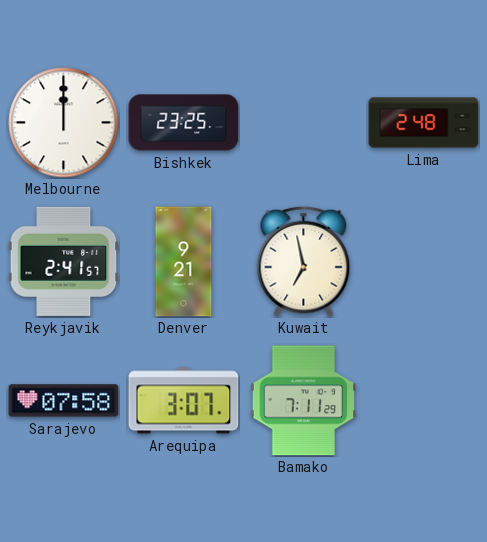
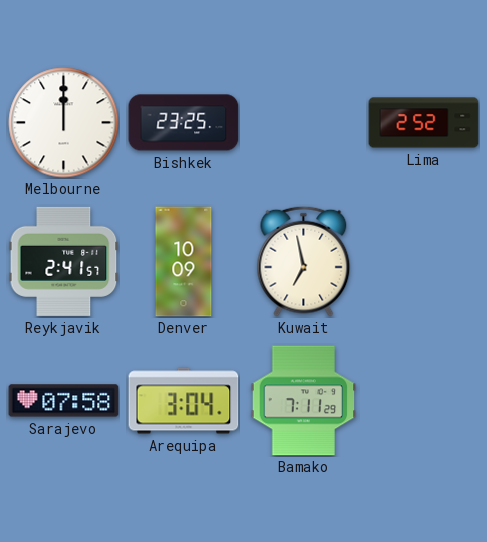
Lima: 2:48 -> 2:52
Denver: 9:21 -> 10:09
Arequipa: 3:07 -> 3:04
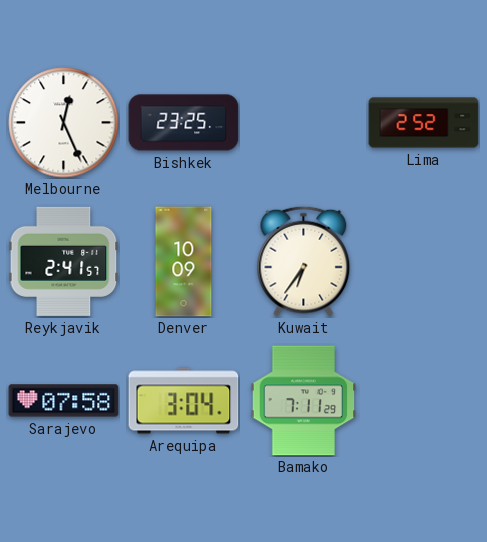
Melbourne: 12:00 -> 12:26
Kuwait: 6:58 -> 6:36
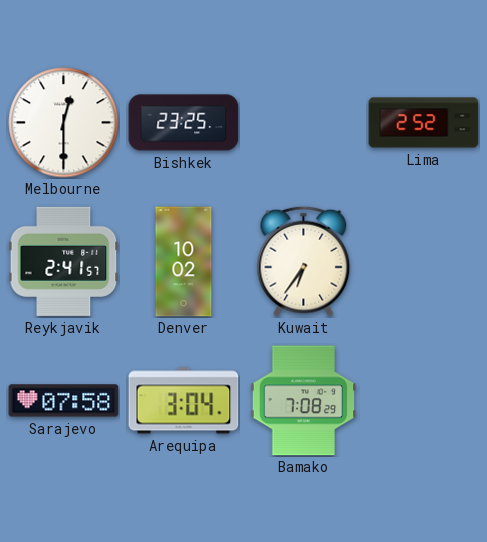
Melbourne: 12:26 -> 12:30
Denver: 10:09 -> 10:02
Bamako: 7:11 -> 7:08
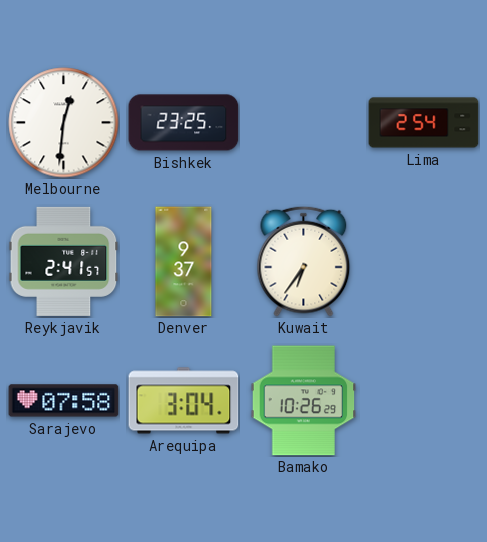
Melbourne: 12:30 -> 12:31
Lima: 2:52 -> 2:54
Denver: 10:02 -> 9:37
Bamako: 7:08 -> 10:26
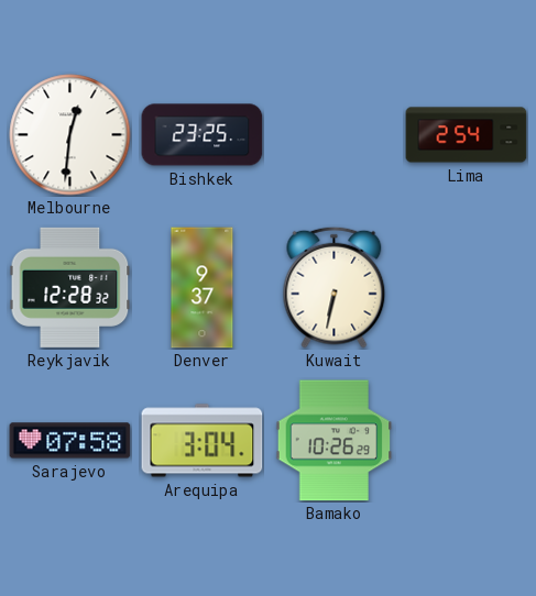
Reykjavik: 2:41 -> 12:28
Kuwait: 6:36 -> 6:32
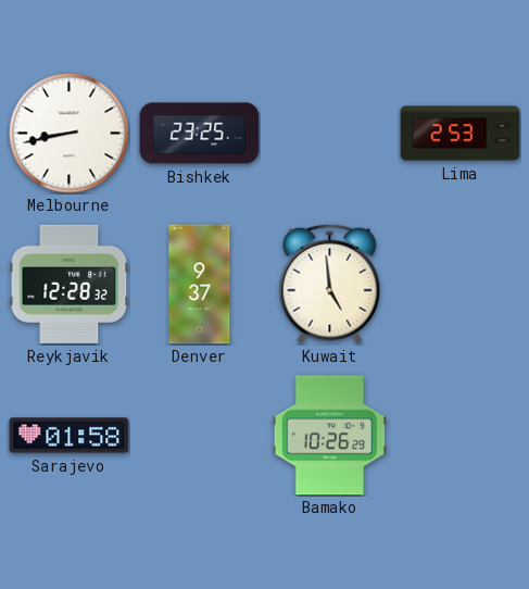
Melbourne: 12:31 -> 8:43
Lima: 2:54 -> 2:53
Kuwait: 6:32 -> 4:59
Sarajevo: 07:58 -> 01:58
Arequipa: 3:04 -> none
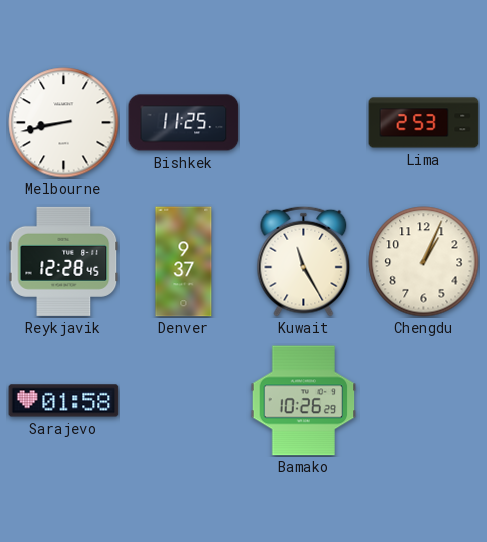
Bishkek: 23:25 -> 11:25
Reykjavik: 12:28:32 -> 12:28:45
Kuwait: 4:59 -> 11:25
Chengdu: none -> 1:04
